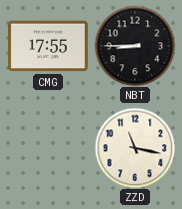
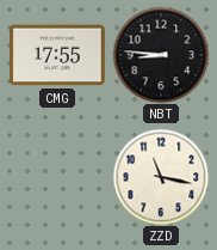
NBT: 8:45 -> 8:46
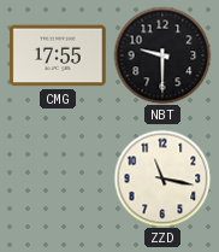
NBT: 8:46 -> 9:30
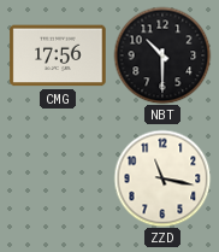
CMG: 17:55 -> 17:56
NBT: 9:30 -> 10:30
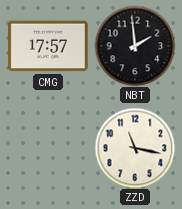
CMG: 17:56 -> 17:57
NBT: 10:30 -> 1:59
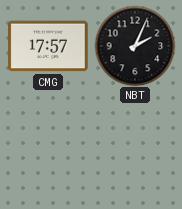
NBT: 1:59 -> 2:04
ZZD: 11:17 -> none
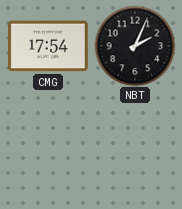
CMG: 17:57 -> 17:54
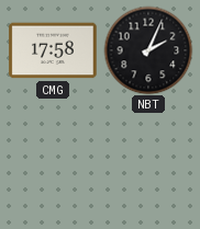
CMG: 17:54 -> 17:58
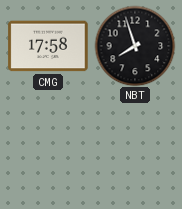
NBT: 2:04 -> 7:57
